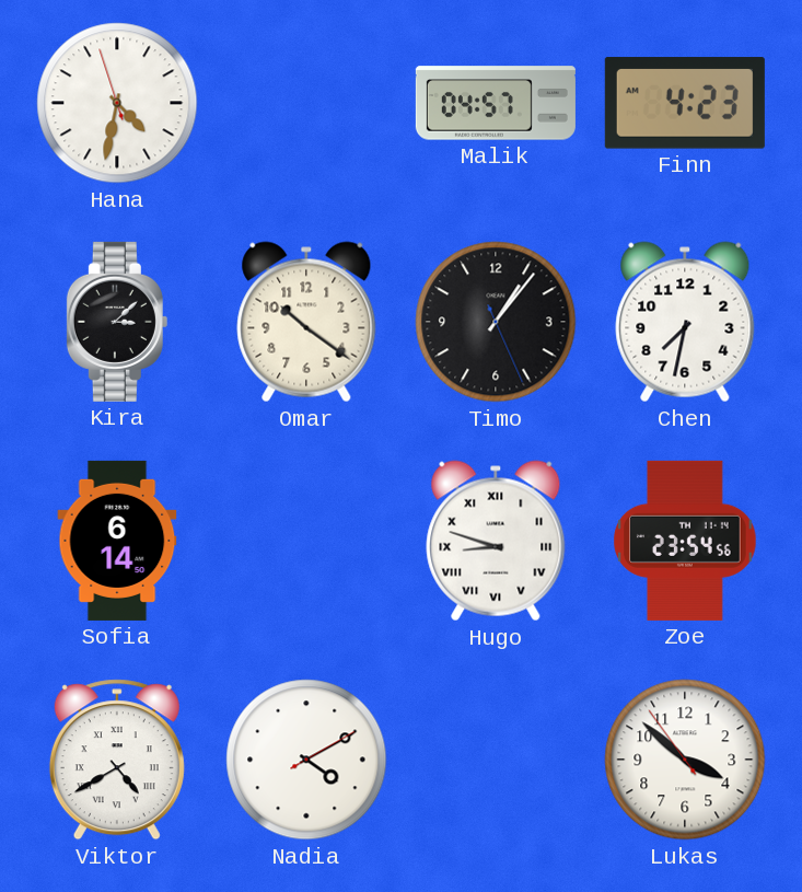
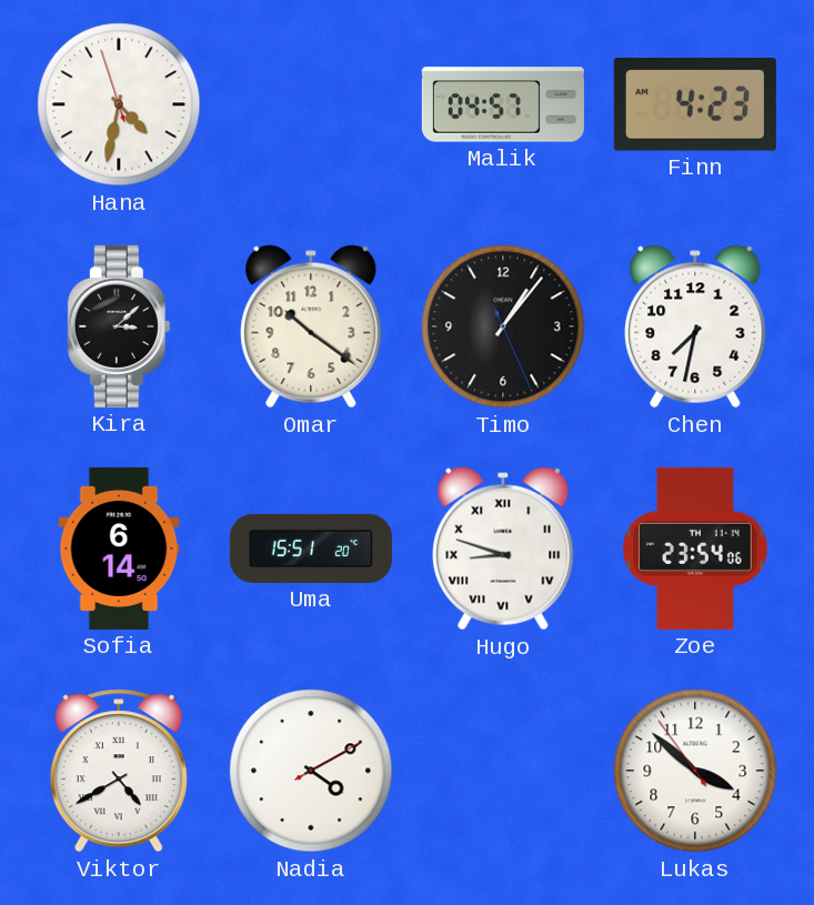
Uma: none -> 15:51
Zoe: 23:54:56 -> 23:54:06
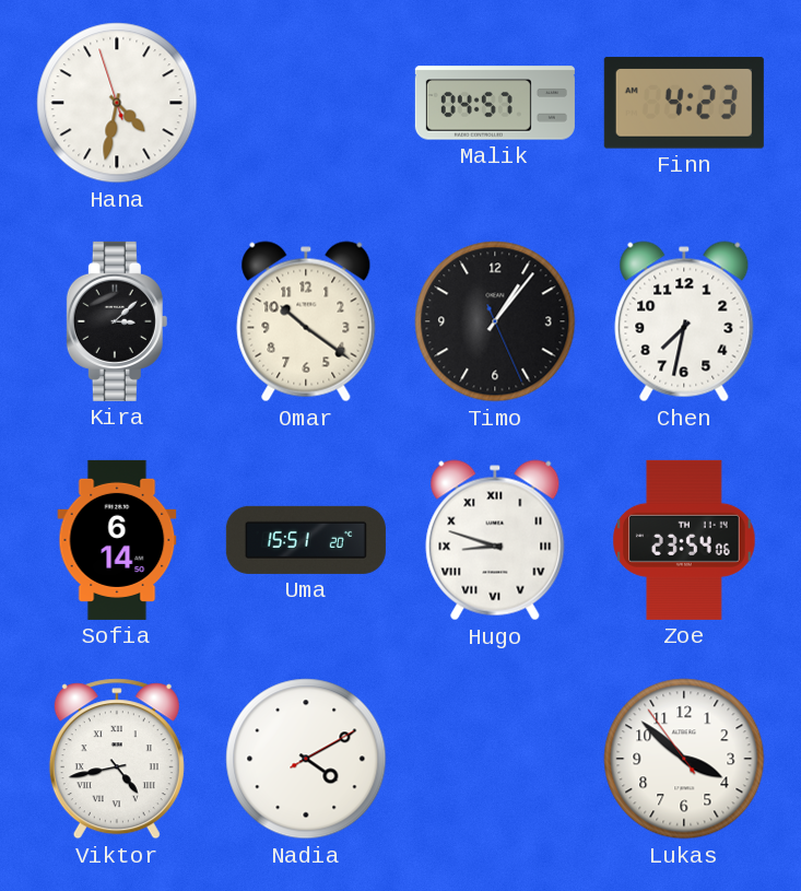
Viktor: 4:40 -> 4:43
